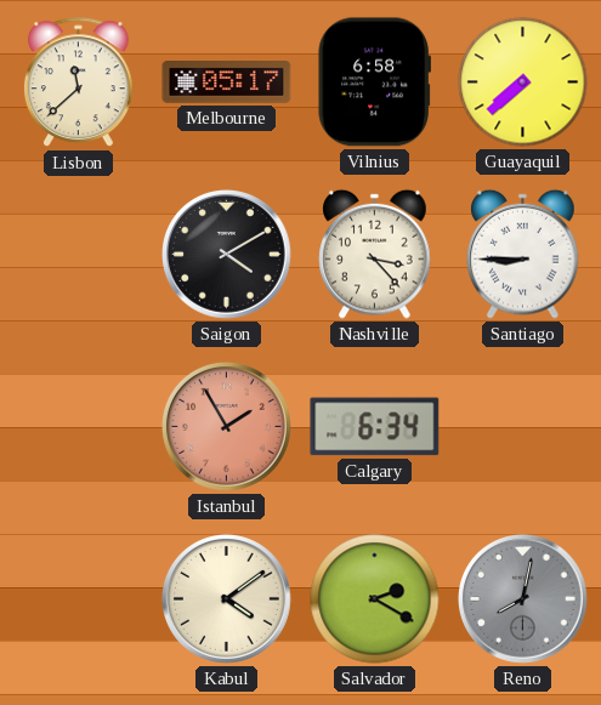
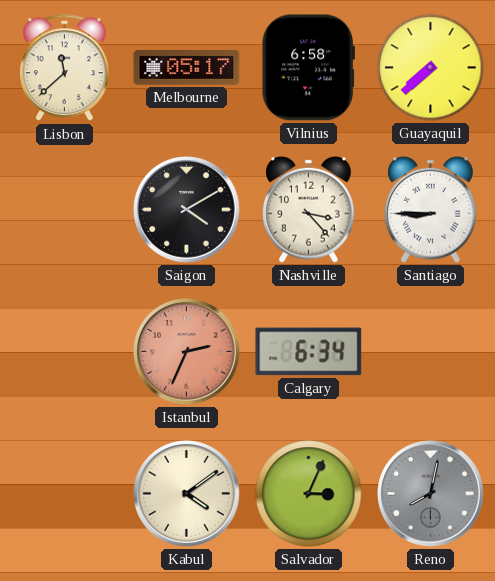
Istanbul: 1:55 -> 2:34
Salvador: 2:20 -> 3:04
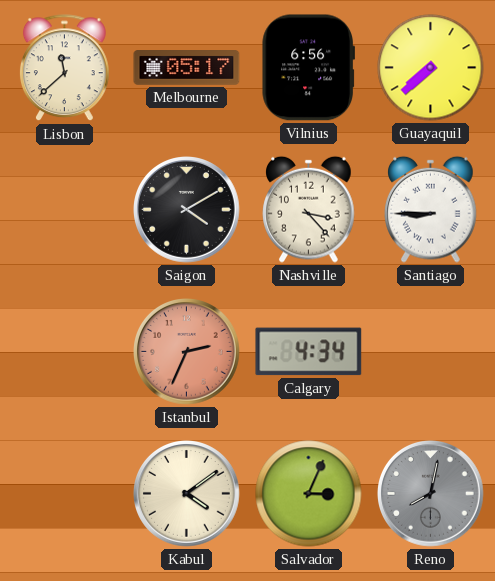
Vilnius: 6:58 -> 6:56
Calgary: 6:34 -> 4:34
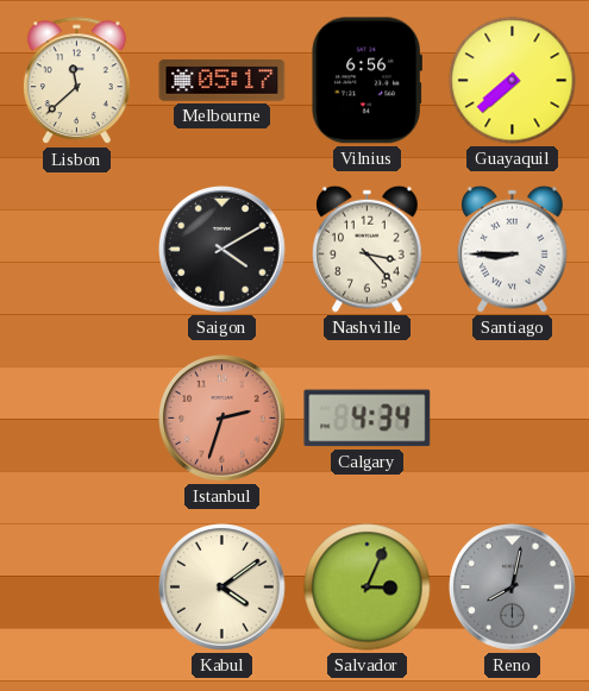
Istanbul: 2:34 -> 2:33
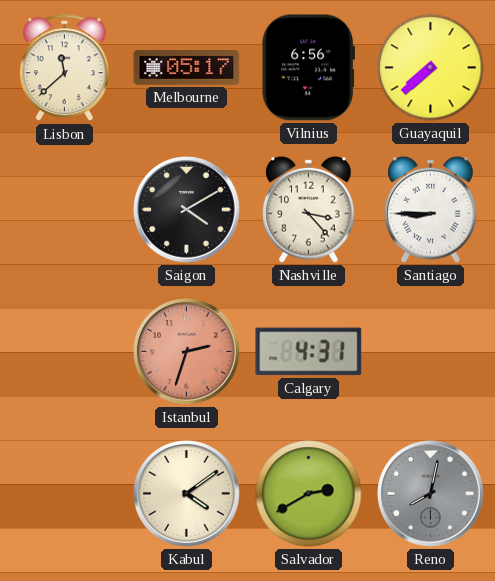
Calgary: 4:34 -> 4:31
Salvador: 3:04 -> 2:40
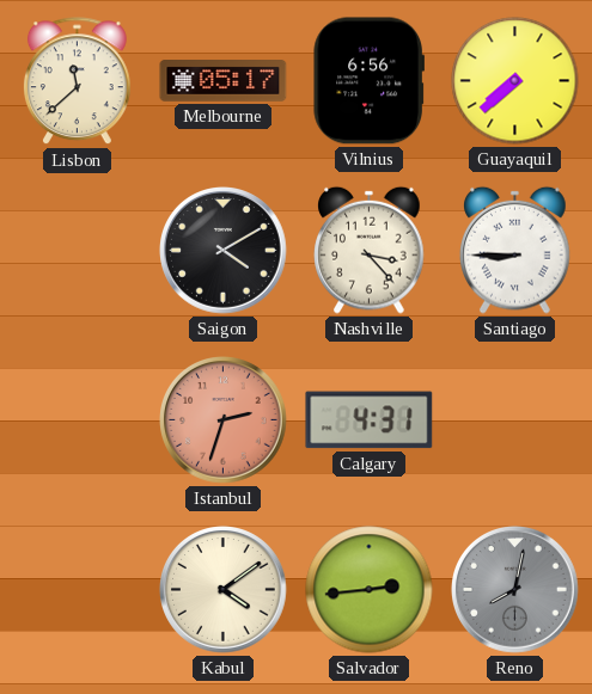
Salvador: 2:40 -> 2:44
